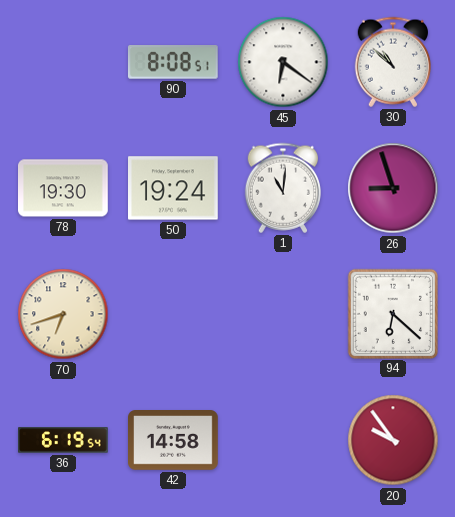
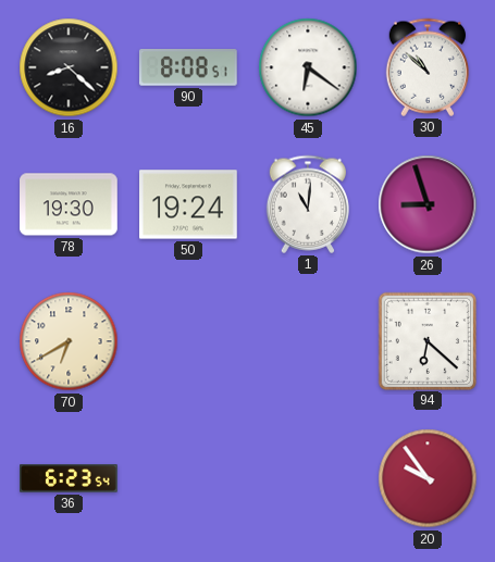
16: none -> 8:22
70: 6:42 -> 6:40
36: 6:19 -> 6:23
42: 14:58 -> none
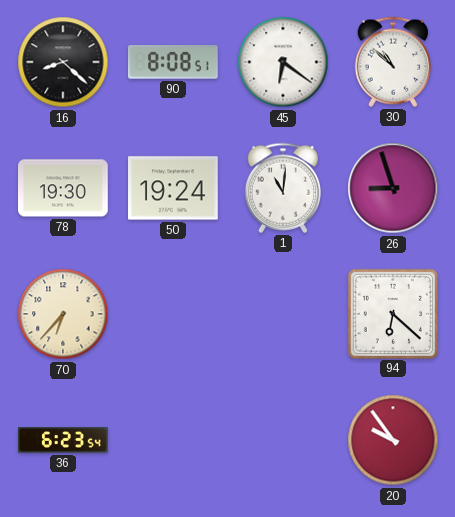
70: 6:40 -> 6:37
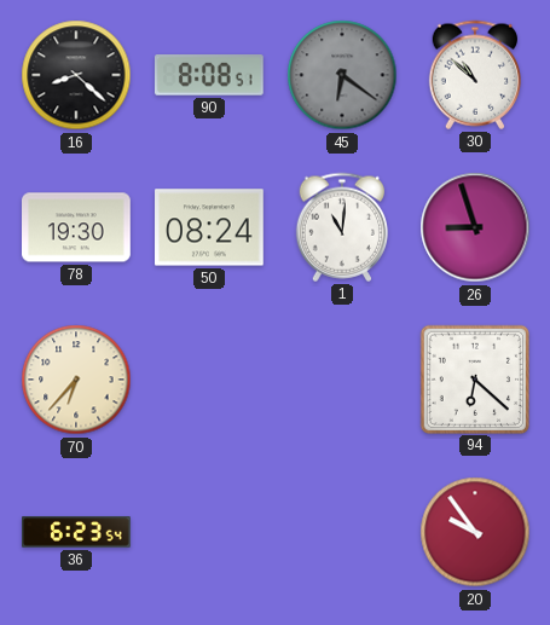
45 dial: white -> grey
50: 19:24 -> 08:24
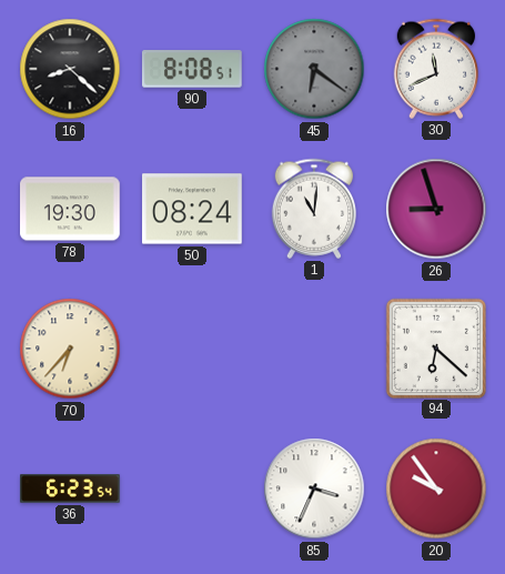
30: 10:52 -> 11:41
85: none -> 3:34
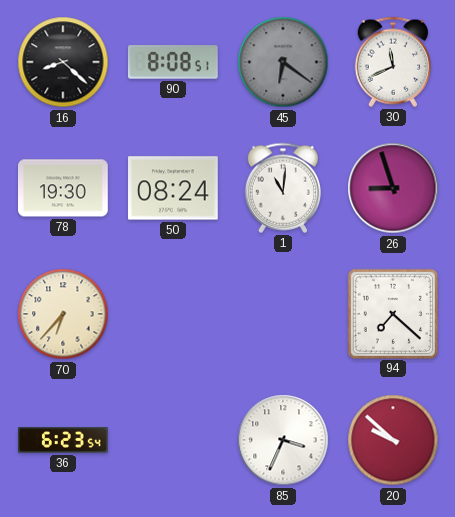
94: 6:22 -> 7:22
20: 9:54 -> 9:52
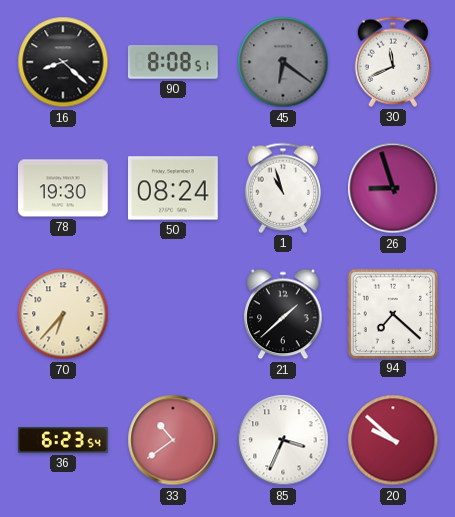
1: 11:01 -> 10:57
21: none -> 1:38
33: none -> 10:39
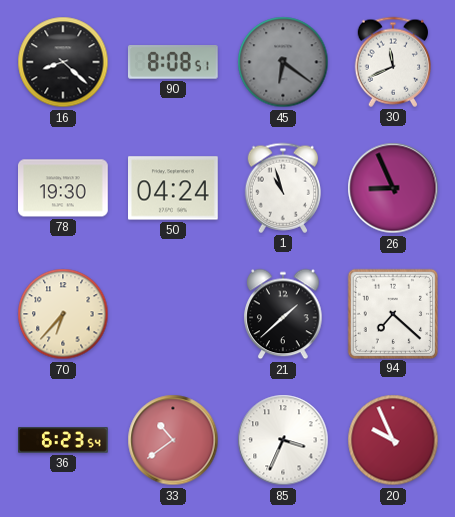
50: 08:24 -> 04:24
26: 8:57 -> 8:56
20: 9:52 -> 9:56
